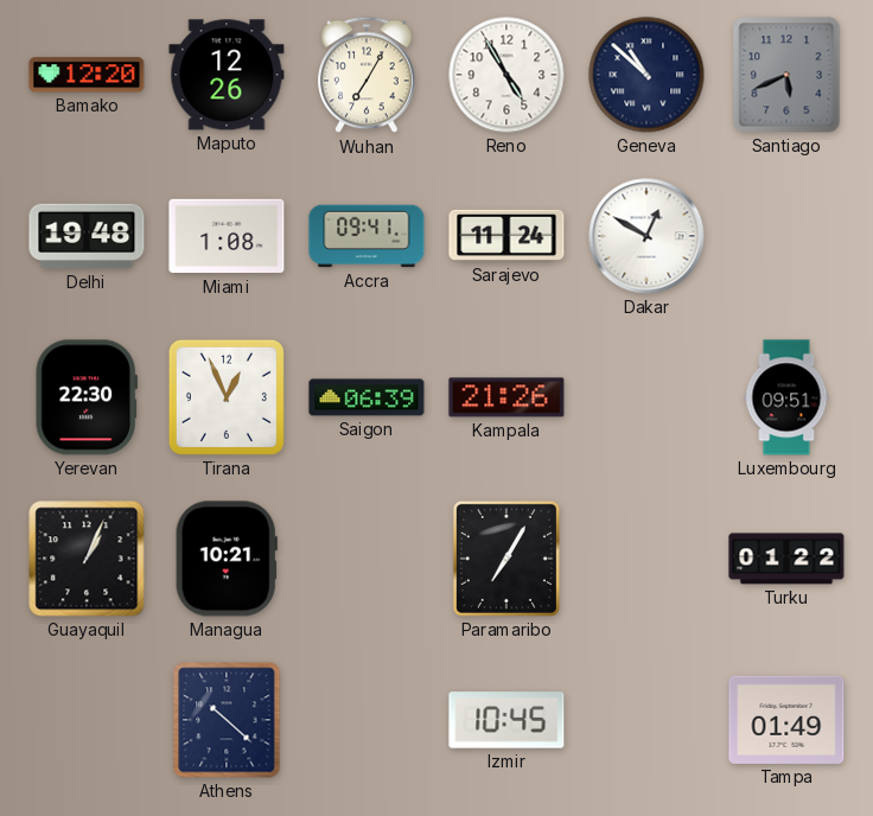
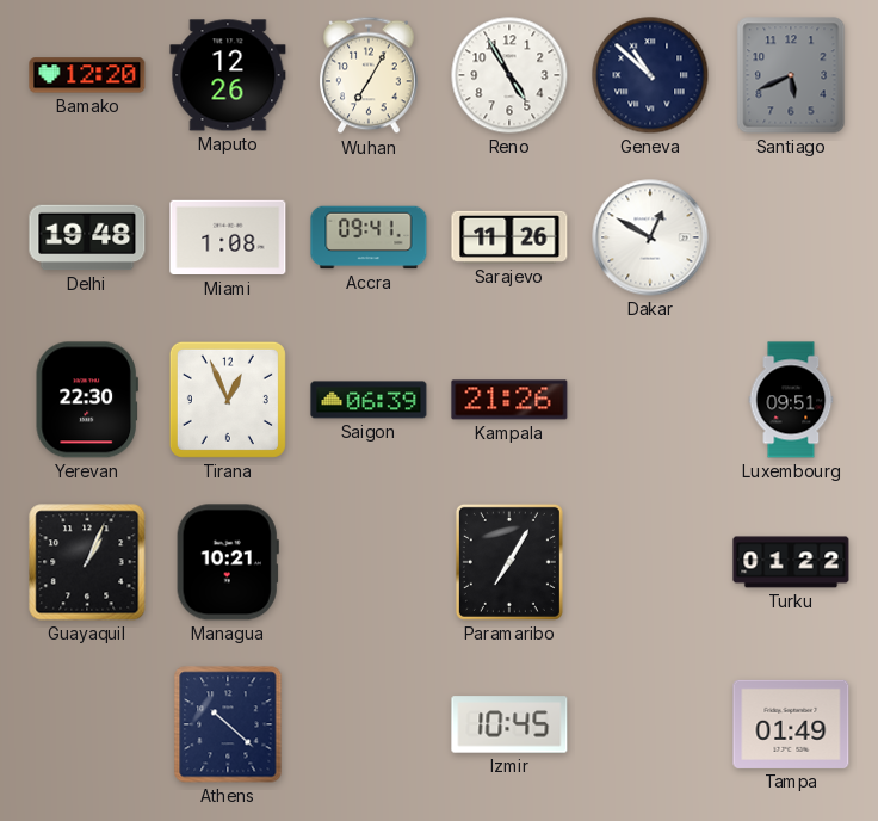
Sarajevo: 11:24 -> 11:26
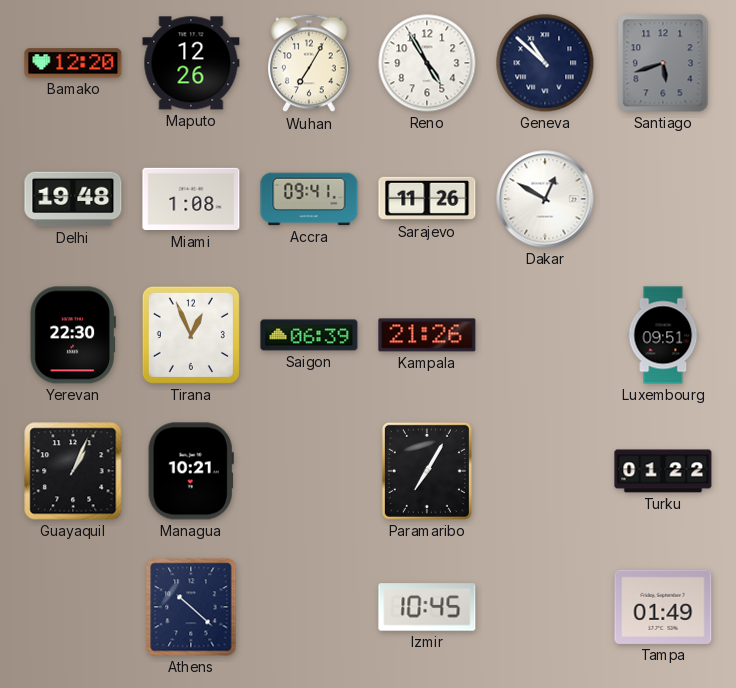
Santiago: 5:41 -> 5:42
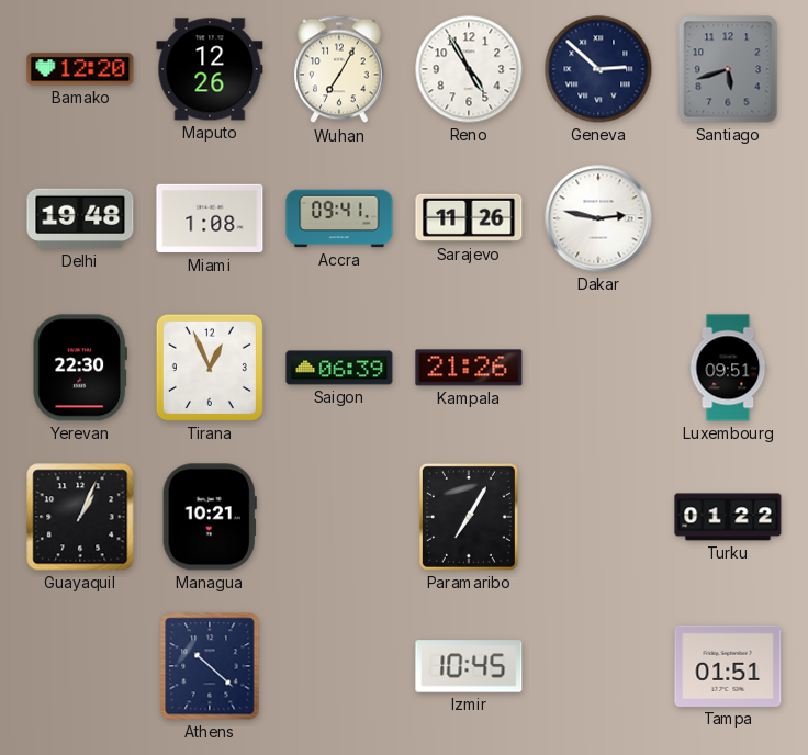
Geneva: 10:52 -> 2:52
Dakar: 12:50 -> 2:47
Tampa: 01:49 -> 01:51
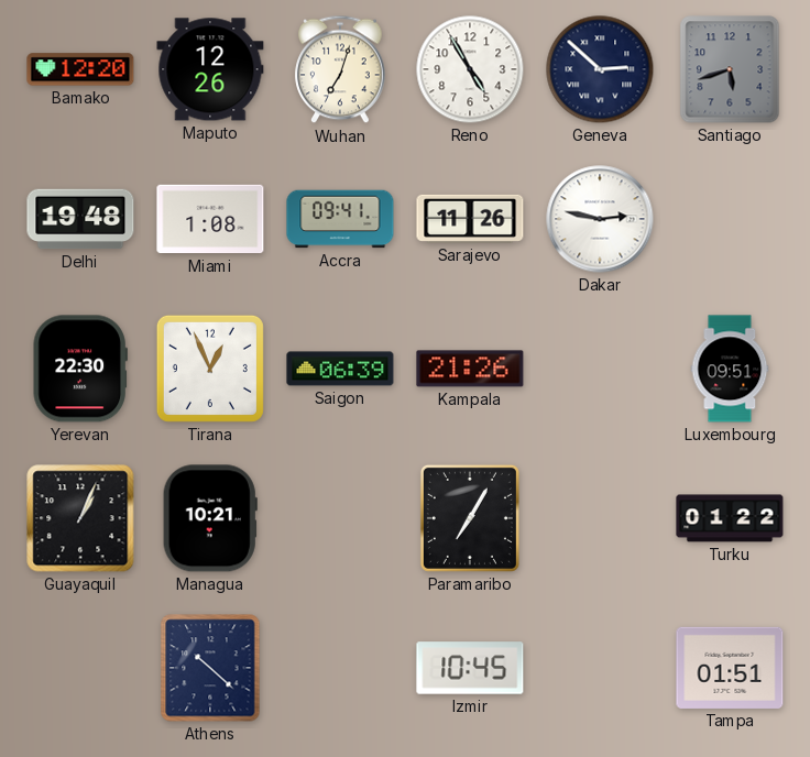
Wuhan: 7:05 -> 7:03
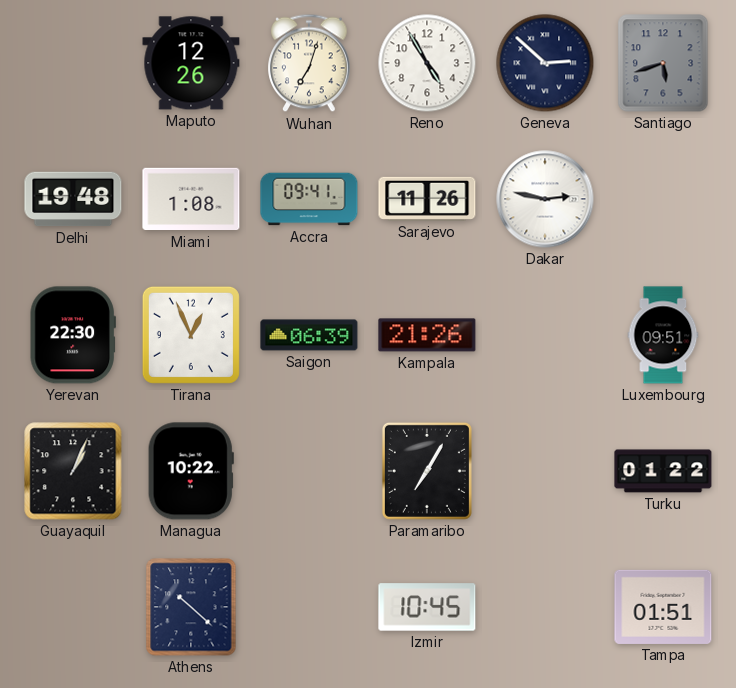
Bamako: 12:20 -> none
Managua: 10:21 -> 10:22
